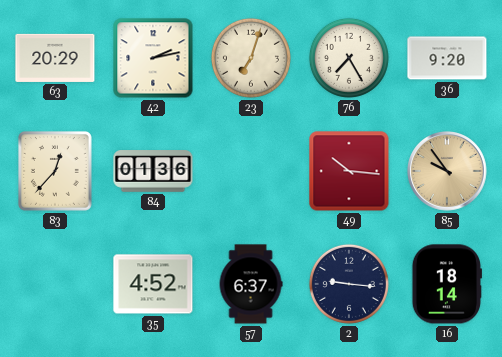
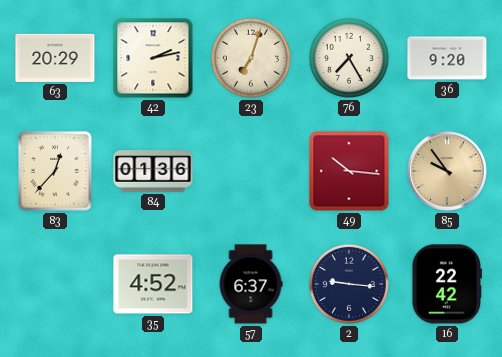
16: 18:14 -> 22:42
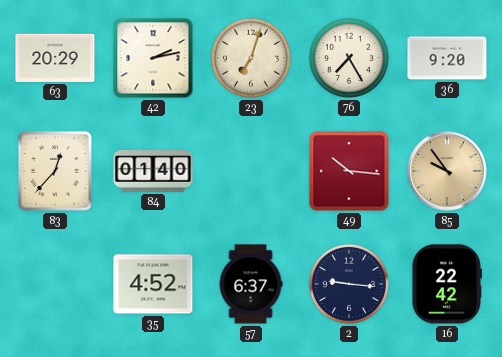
84: 01:36 -> 01:40
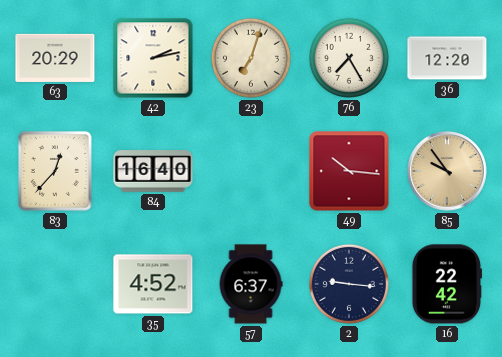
36: 9:20 -> 12:20
84: 01:40 -> 16:40
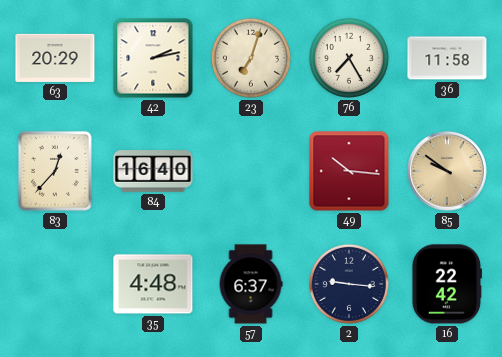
36: 12:20 -> 11:58
85: 9:54 -> 9:51
35: 4:52 -> 4:48
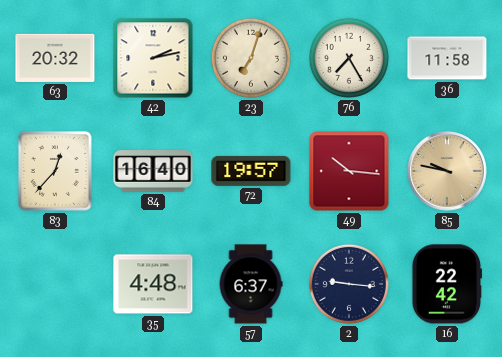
63: 20:29 -> 20:32
72: none -> 19:57
85: 9:51 -> 9:47
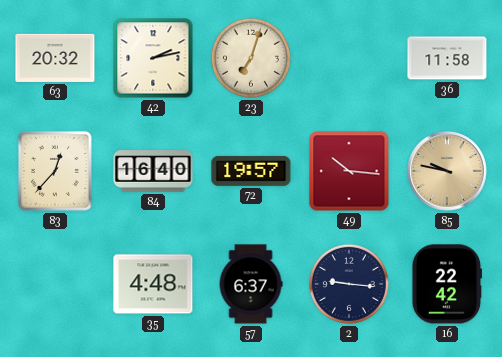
76: 7:25 -> none
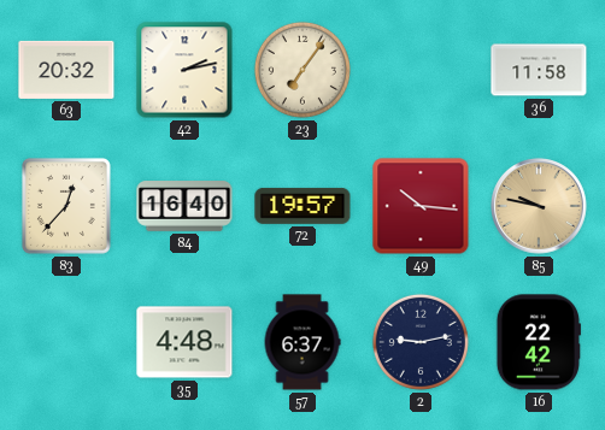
23: 7:03 -> 7:06
2: 9:16 -> 9:13
